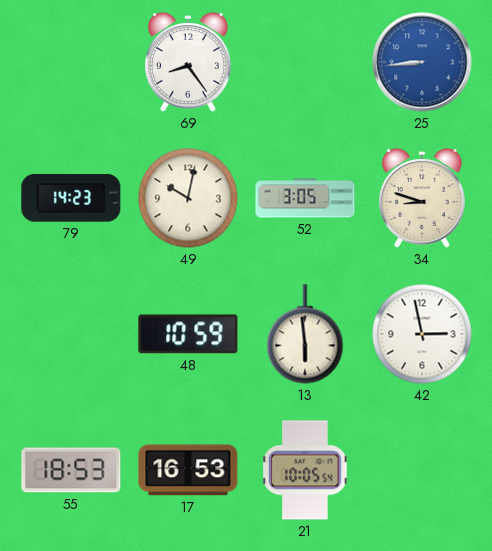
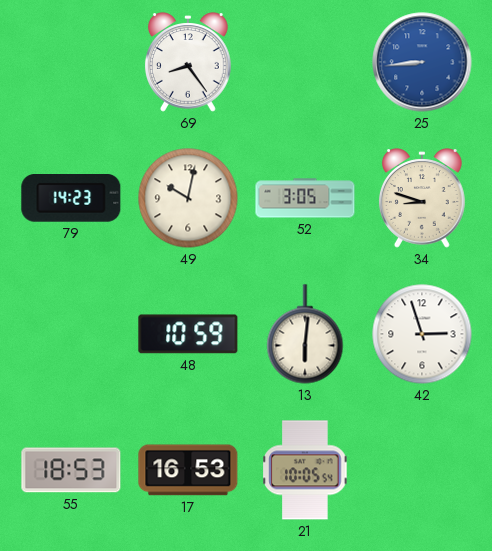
13: 5:59 -> 6:01
42: 2:58 -> 2:57
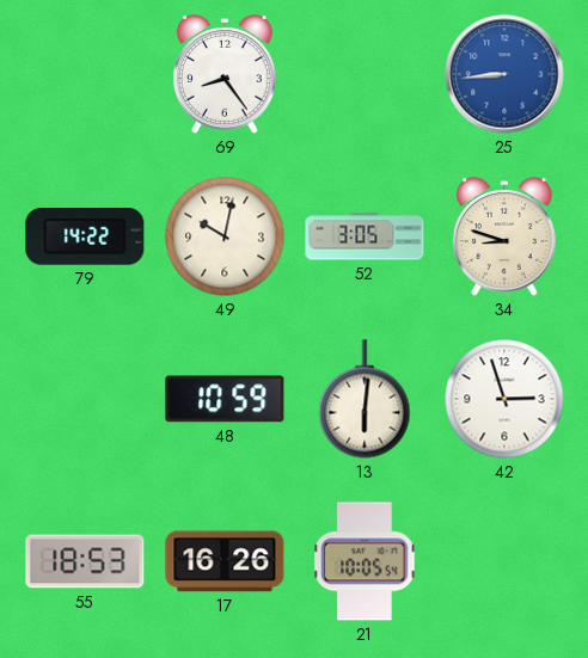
79: 14:23 -> 14:22
17: 16:53 -> 16:26
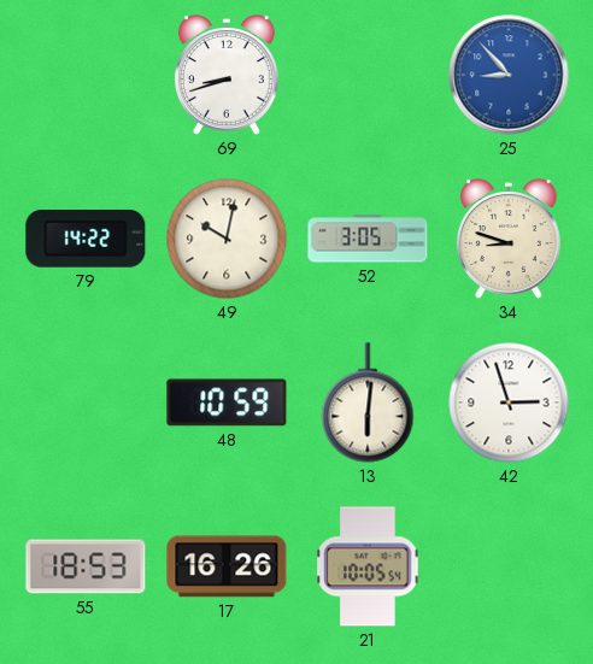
69: 8:24 -> 8:42
25: 8:44 -> 8:53
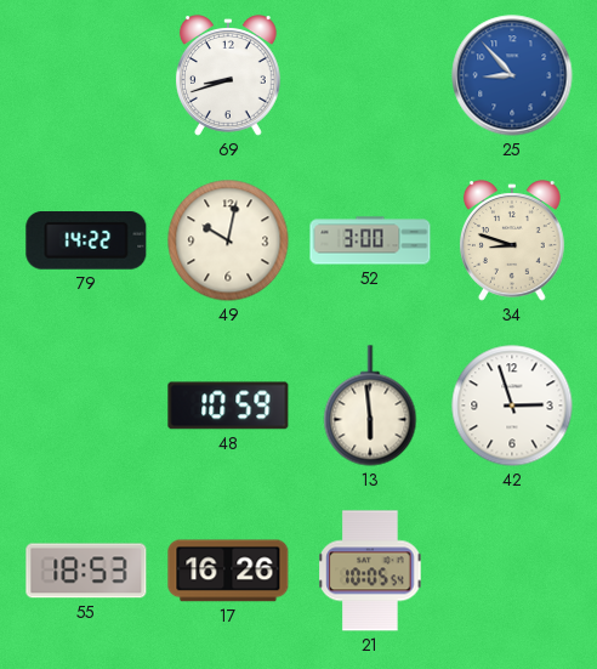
52: 3:05 -> 3:00
13: 6:01 -> 5:59
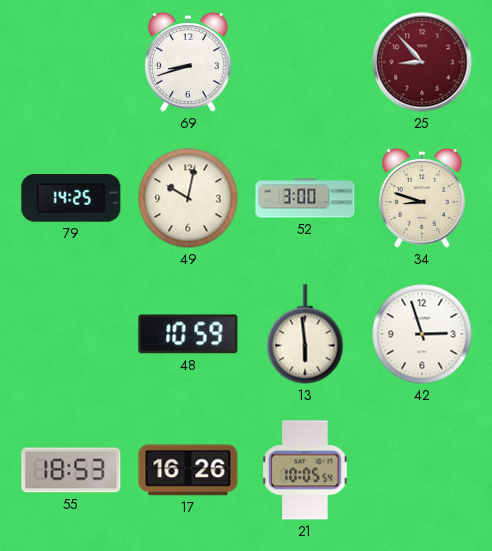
25 dial: blue -> burgundy
79: 14:22 -> 14:25
